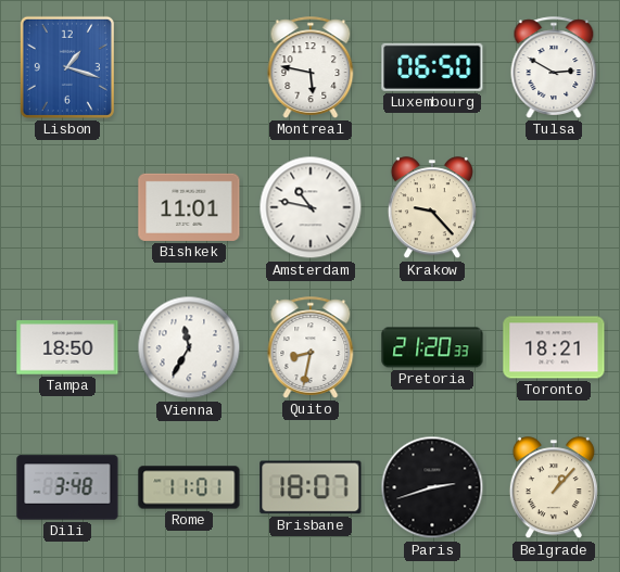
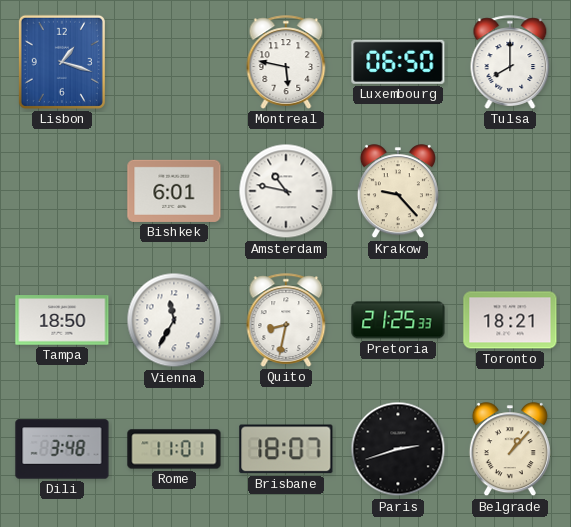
Tulsa: 2:50 -> 8:00
Bishkek: 11:01 -> 6:01
Pretoria: 21:20 -> 21:25
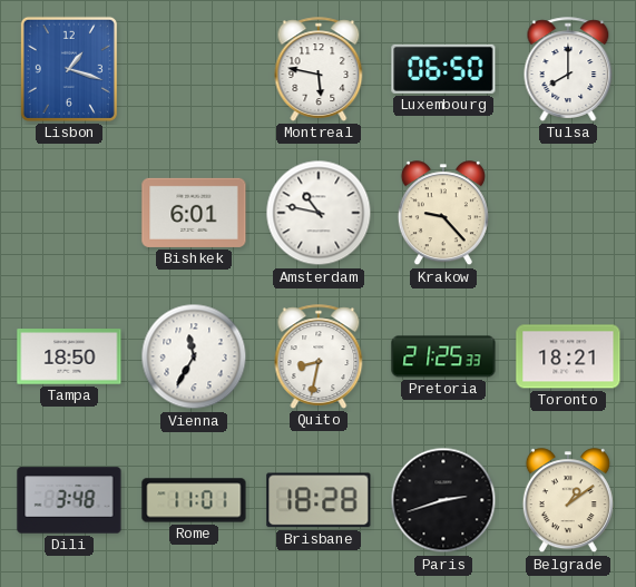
Brisbane: 18:07 -> 18:28
Belgrade: 1:07 -> 1:09
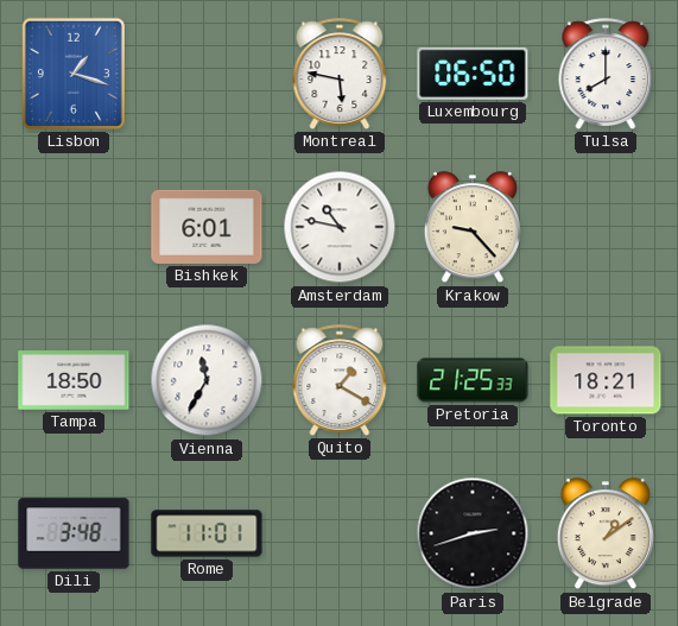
Quito: 8:32 -> 1:20
Brisbane: 18:28 -> none
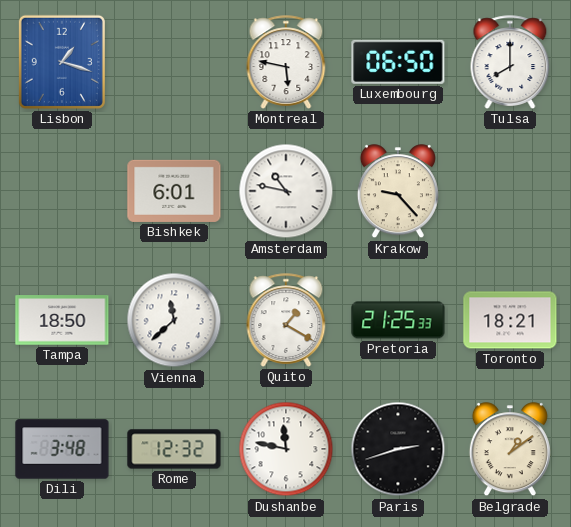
Vienna: 11:35 -> 11:38
Rome: 11:01 -> 12:32
Dushanbe: none -> 11:47
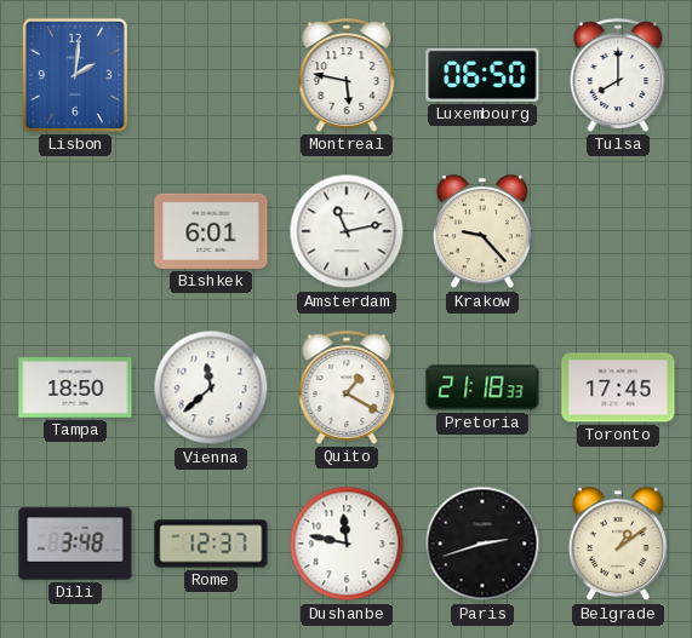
Lisbon: 1:18 -> 2:01
Amsterdam: 10:47 -> 11:13
Pretoria: 21:25 -> 21:18
Toronto: 18:21 -> 17:45
Rome: 12:32 -> 12:37
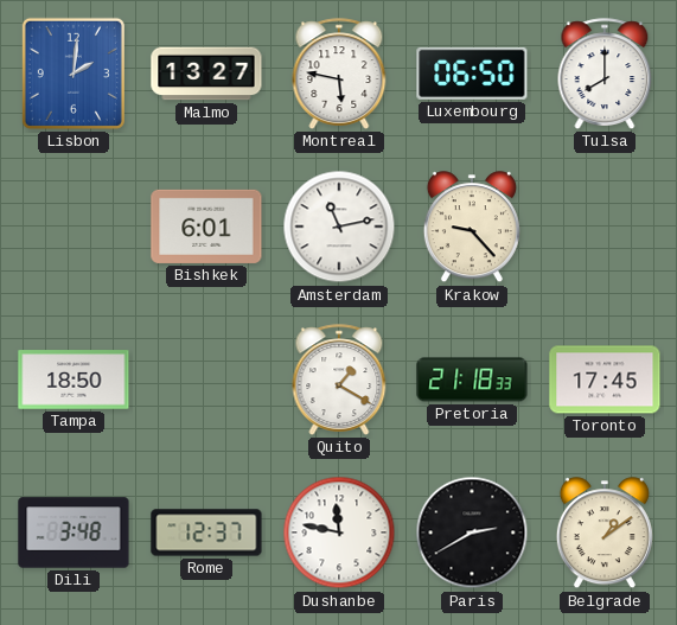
Malmo: none -> 13:27
Vienna: 11:38 -> none
Paris: 2:42 -> 2:40
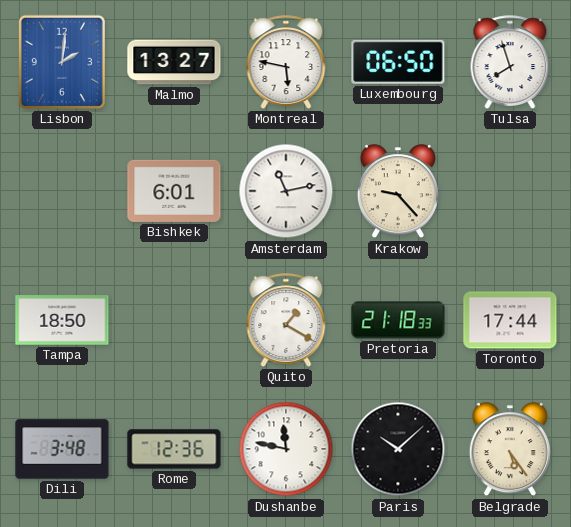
Tulsa: 8:00 -> 7:57
Toronto: 17:45 -> 17:44
Rome: 12:37 -> 12:36
Paris: 2:40 -> 10:08
Belgrade: 1:09 -> 5:24
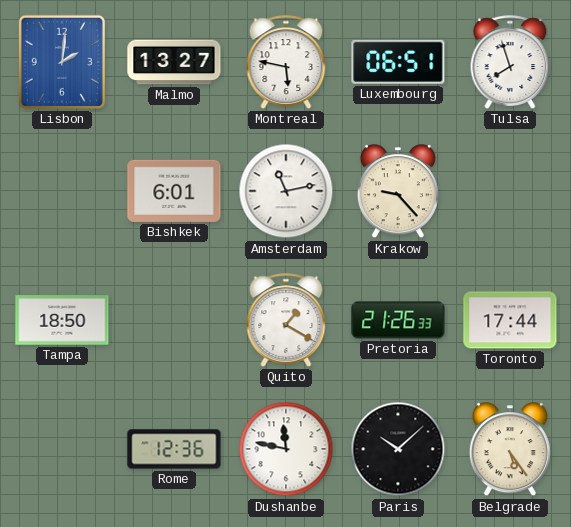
Luxembourg: 06:50 -> 06:51
Pretoria: 21:18 -> 21:26
Dili: 3:48 -> none
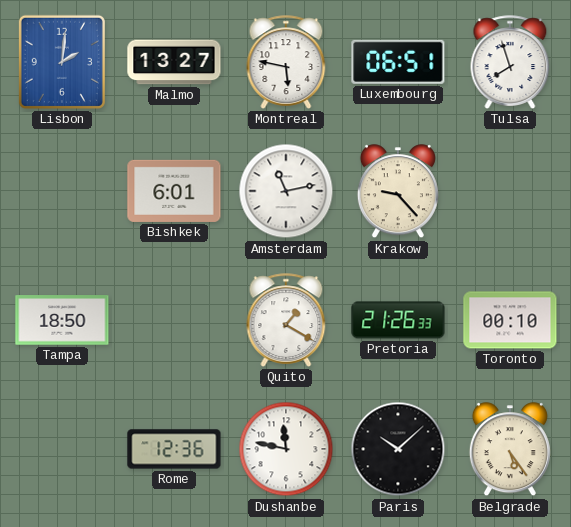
Toronto: 17:44 -> 00:10
